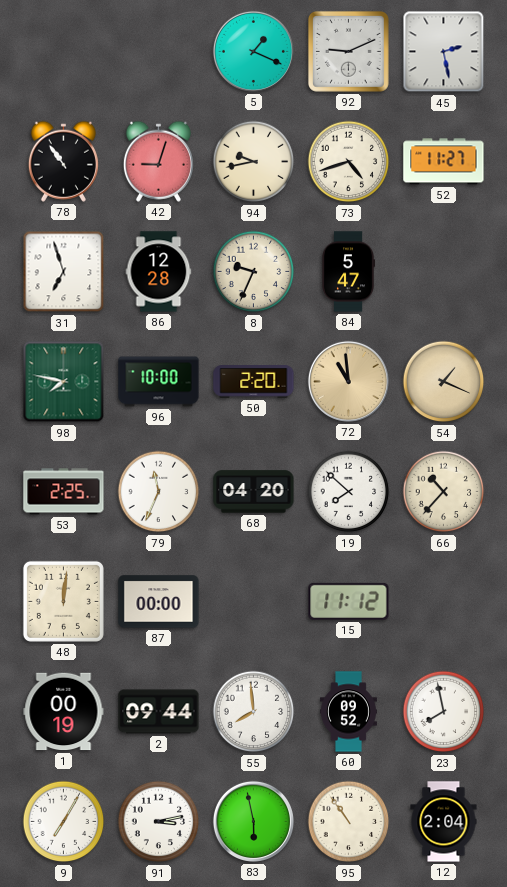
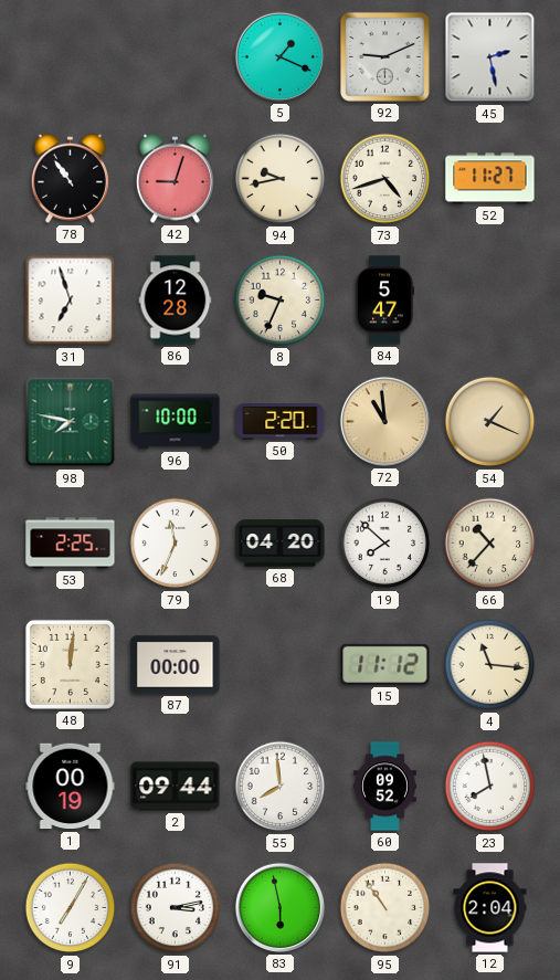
4: none -> 11:16
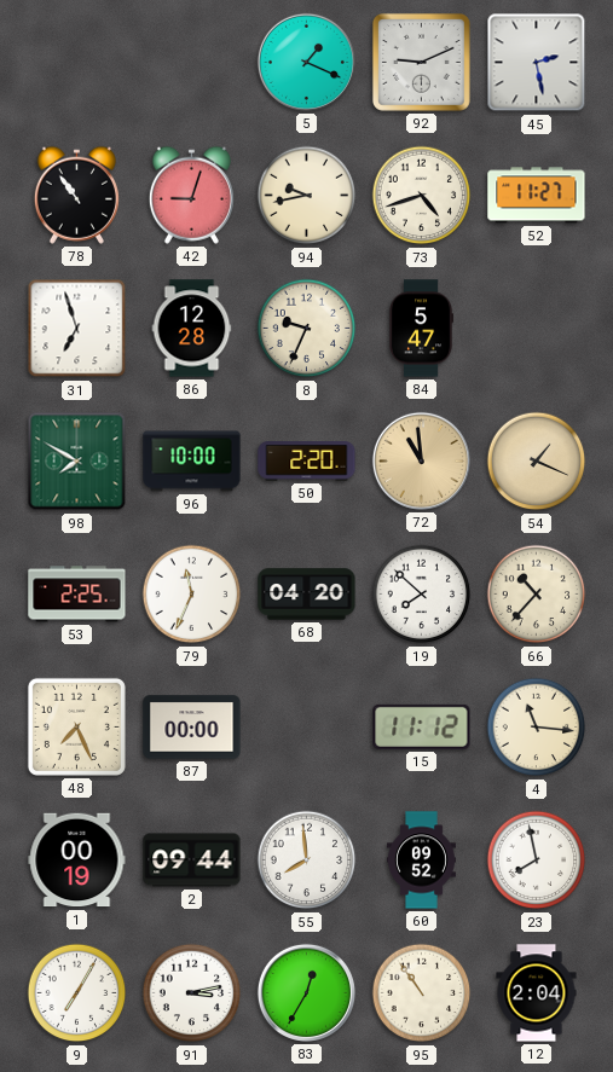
98: 7:47 -> 7:50
48: 12:01 -> 7:26
83: 5:58 -> 12:35
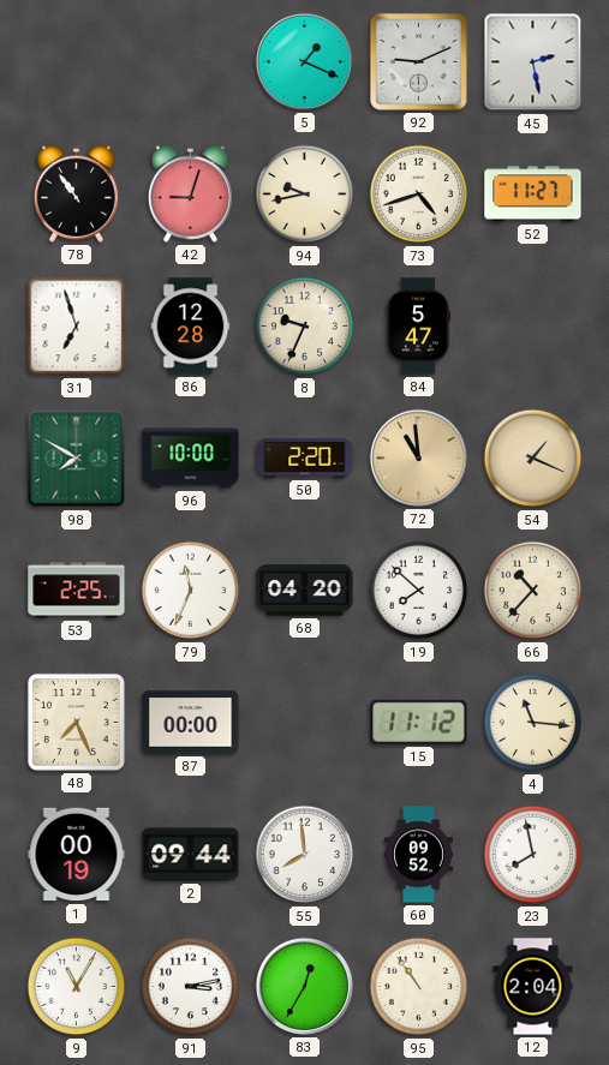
9: 7:05 -> 11:05
